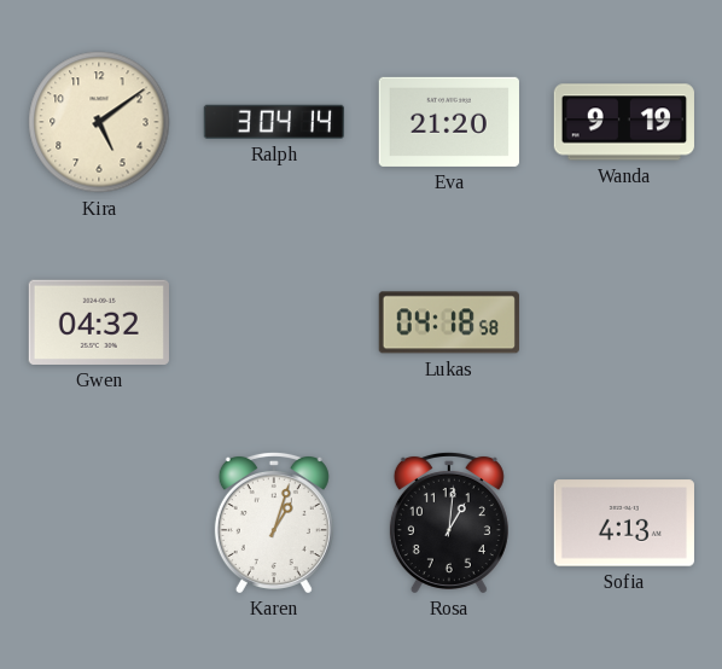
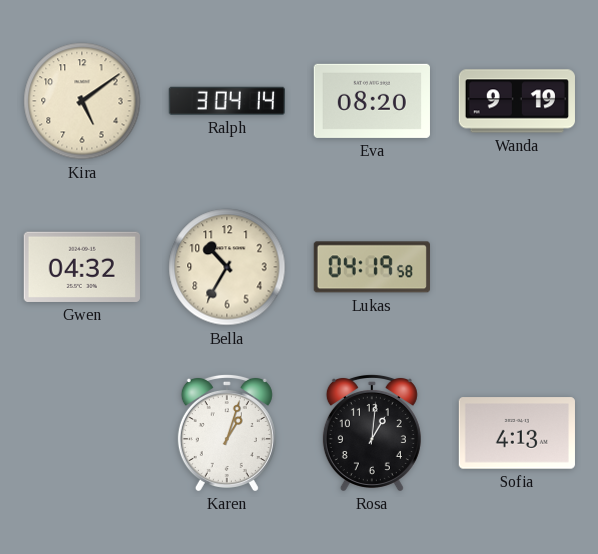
Eva: 21:20 -> 08:20
Bella: none -> 10:35
Lukas: 04:18 -> 04:19
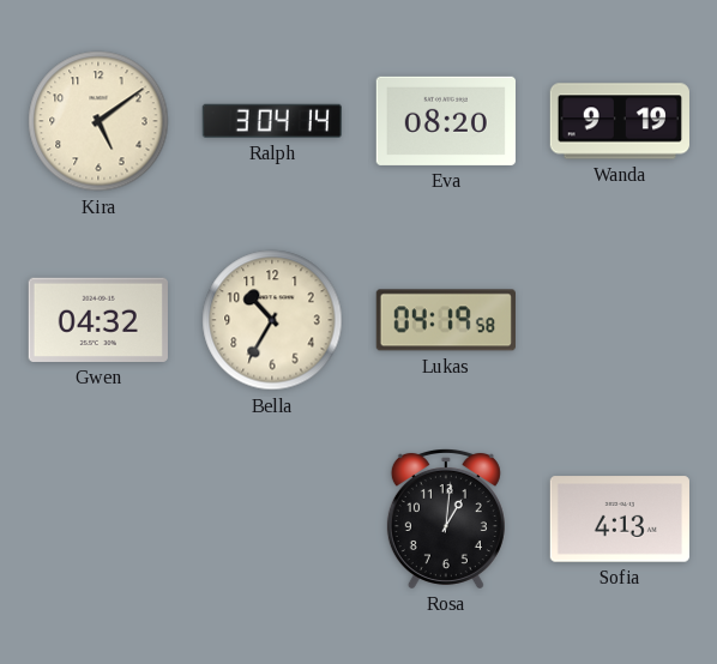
Karen: 1:03 -> none
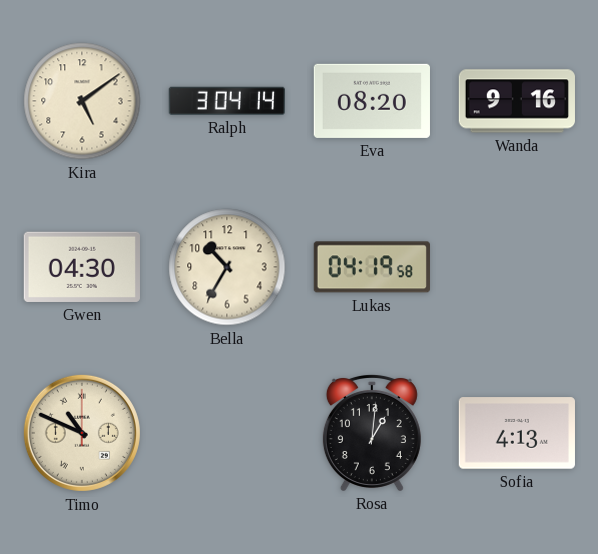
Wanda: 9:19 -> 9:16
Gwen: 04:32 -> 04:30
Timo: none -> 10:49
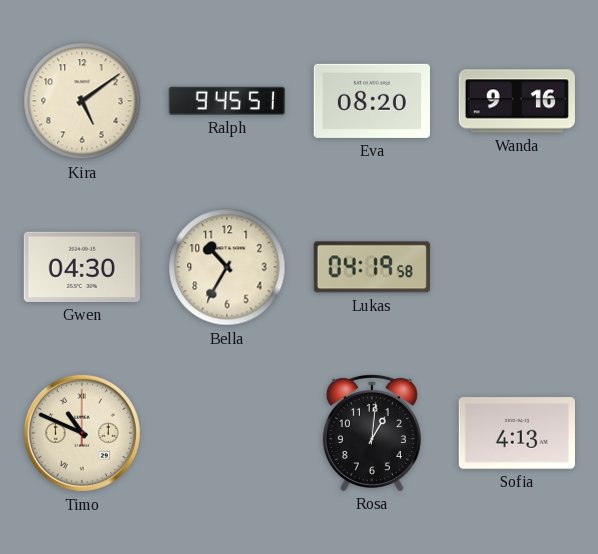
Ralph: 3:04 -> 9:45
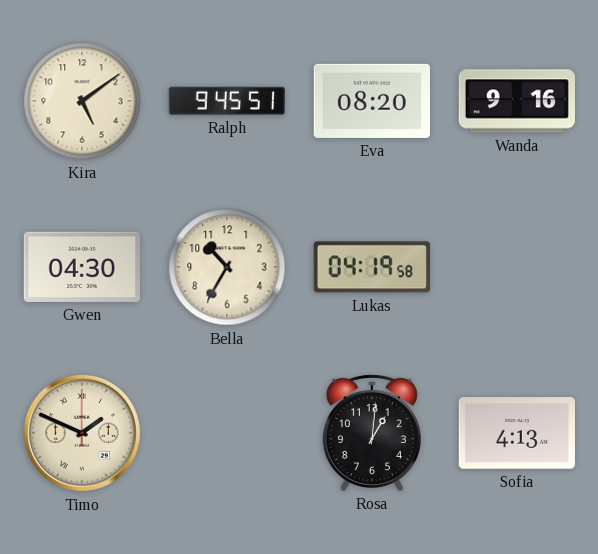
Timo: 10:49 -> 1:49
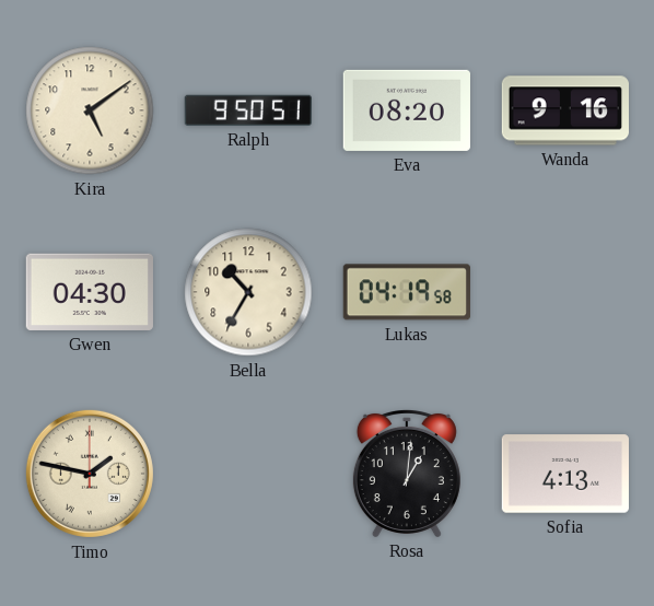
Ralph: 9:45 -> 9:50
Timo: 1:49 -> 1:47
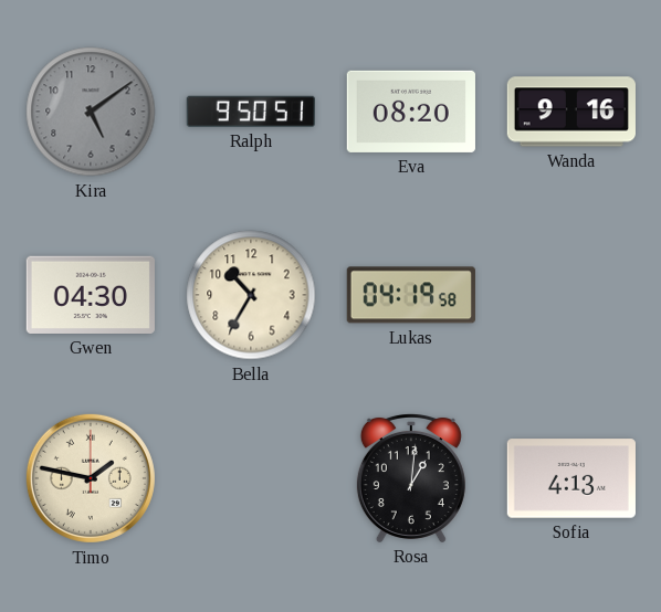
Kira dial: cream -> grey
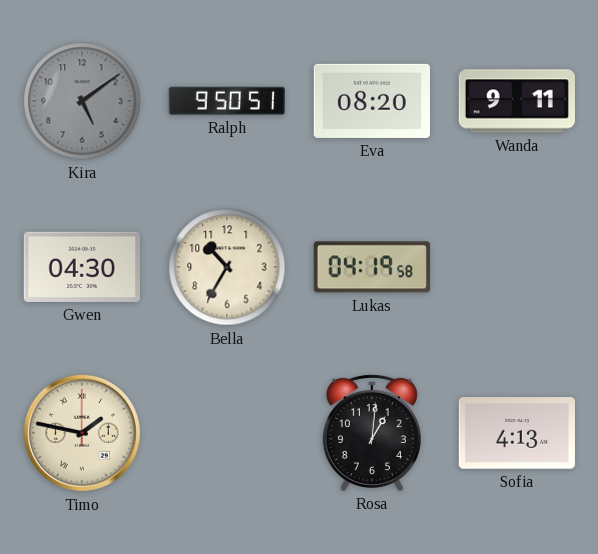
Wanda: 9:16 -> 9:11
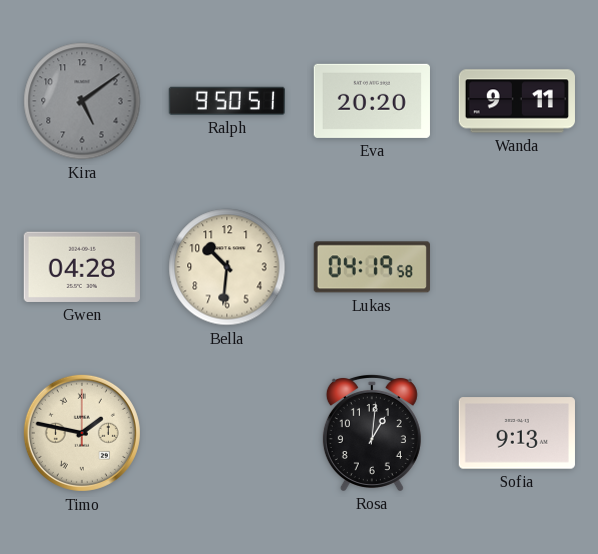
Eva: 08:20 -> 20:20
Gwen: 04:30 -> 04:28
Bella: 10:35 -> 10:31
Sofia: 4:13 -> 9:13
